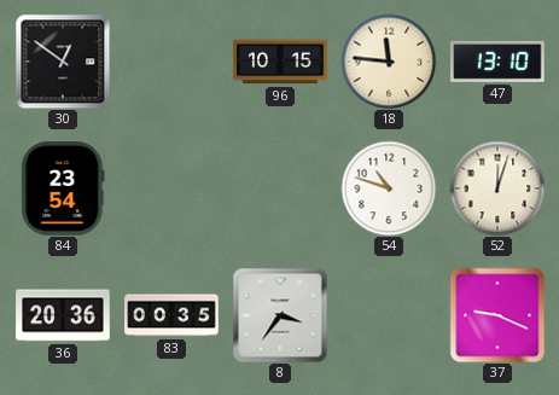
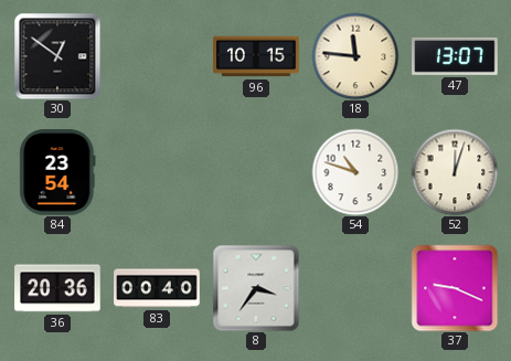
47: 13:10 -> 13:07
83: 00:35 -> 00:40
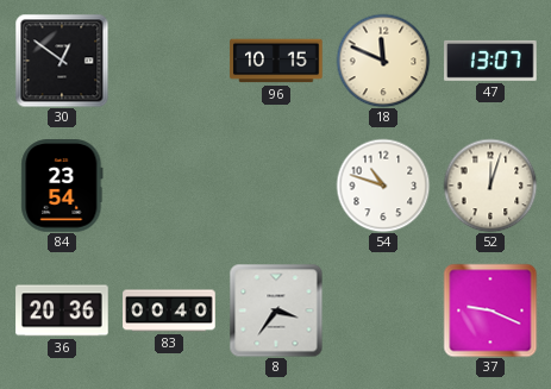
18: 11:46 -> 11:49
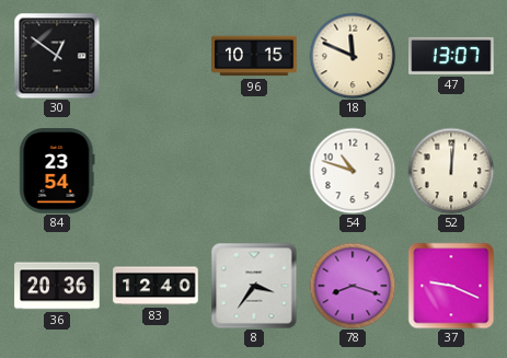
52: 12:03 -> 12:01
83: 00:40 -> 12:40
78: none -> 8:18
